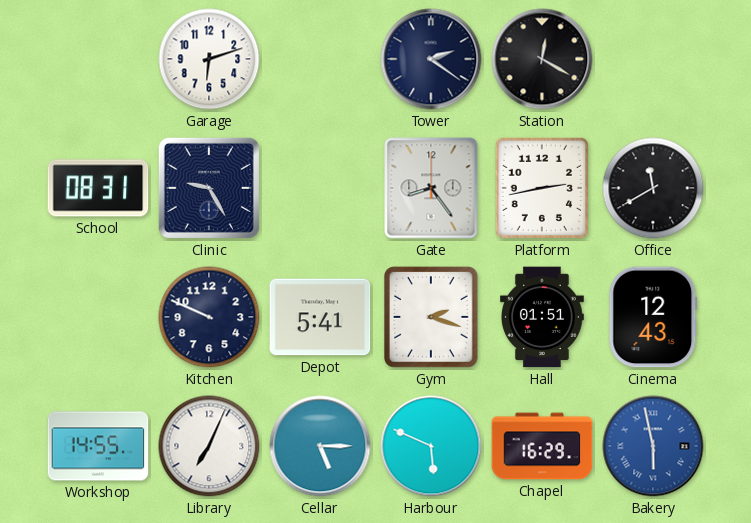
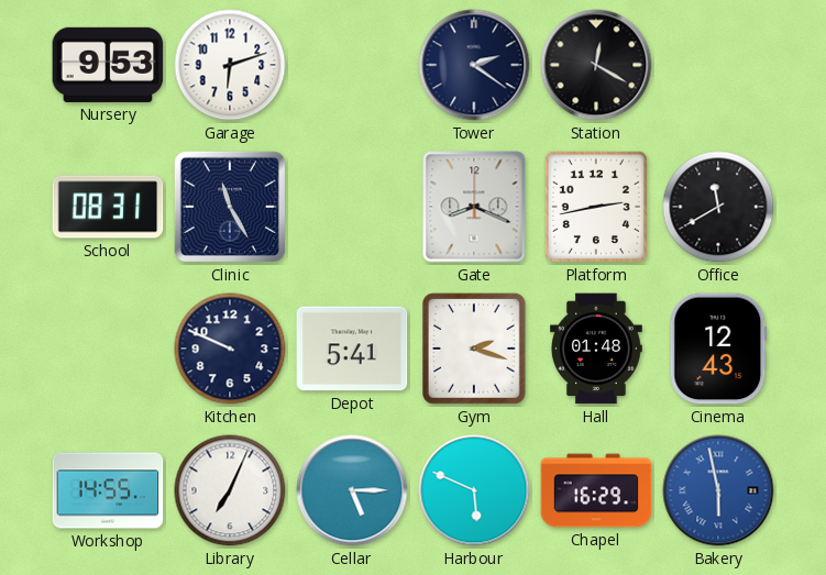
Nursery: none -> 9:53
Clinic: 9:25 -> 11:25
Gate: 8:24 -> 8:19
Hall: 01:51 -> 01:48
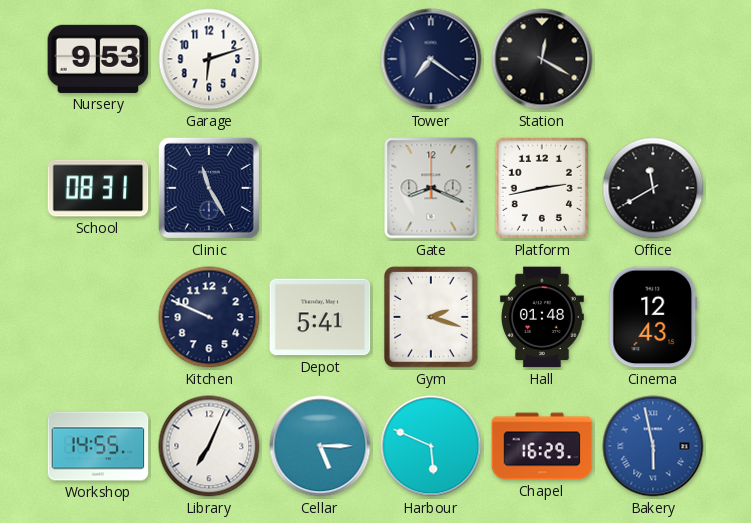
Tower: 2:21 -> 7:21
